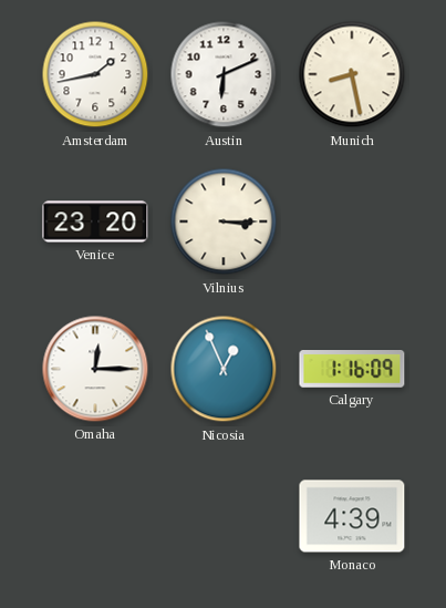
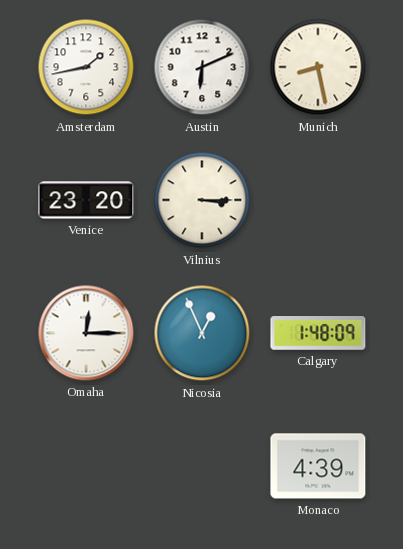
Calgary: 1:16 -> 1:48
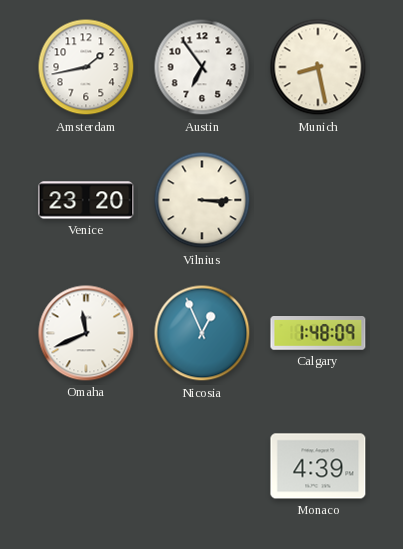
Austin: 6:11 -> 6:54
Omaha: 12:15 -> 11:41
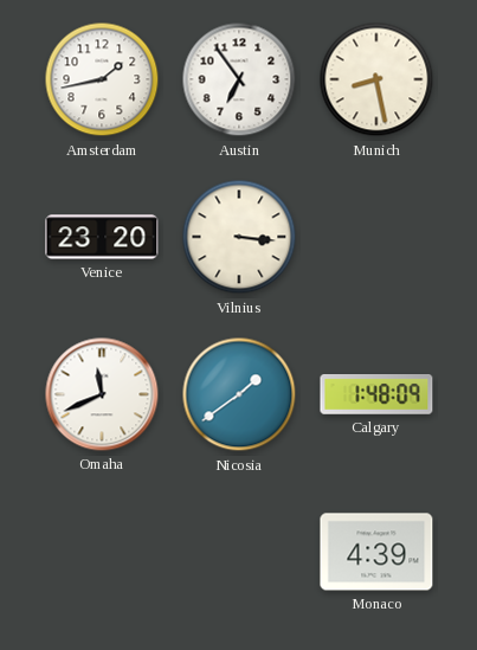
Vilnius: 3:15 -> 3:16
Nicosia: 12:56 -> 1:39
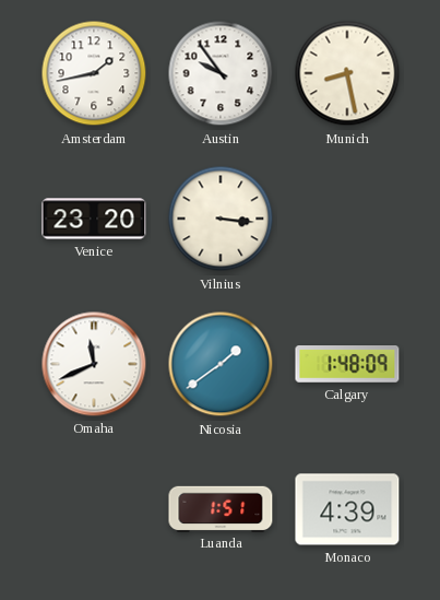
Austin: 6:54 -> 9:54
Luanda: none -> 1:51
